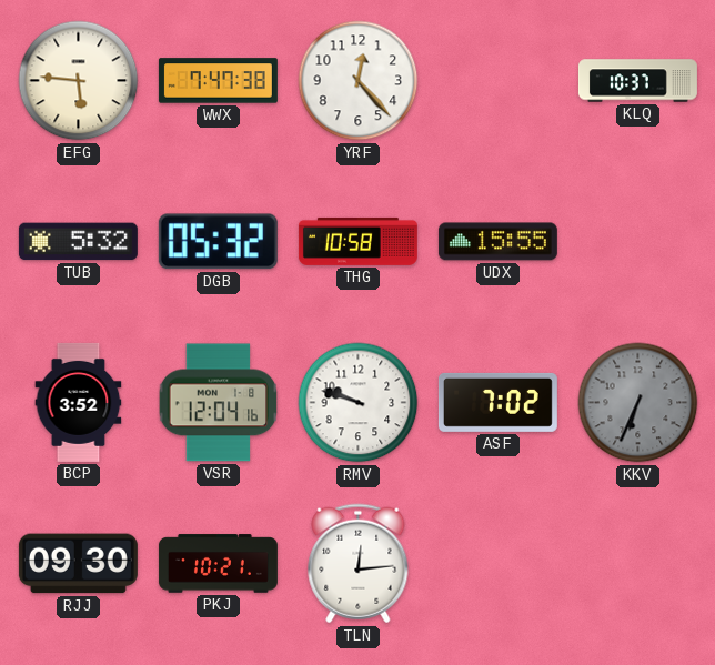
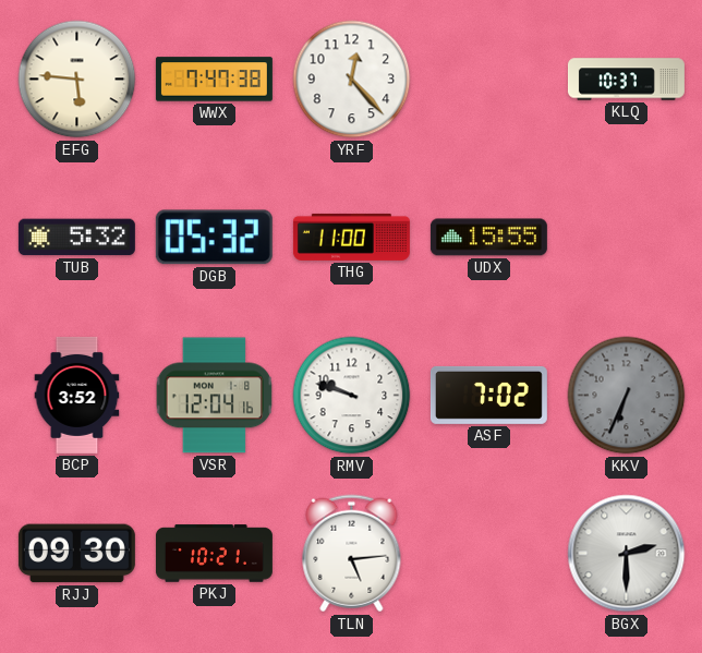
THG: 10:58 -> 11:00
TLN: 12:14 -> 5:14
BGX: none -> 2:30
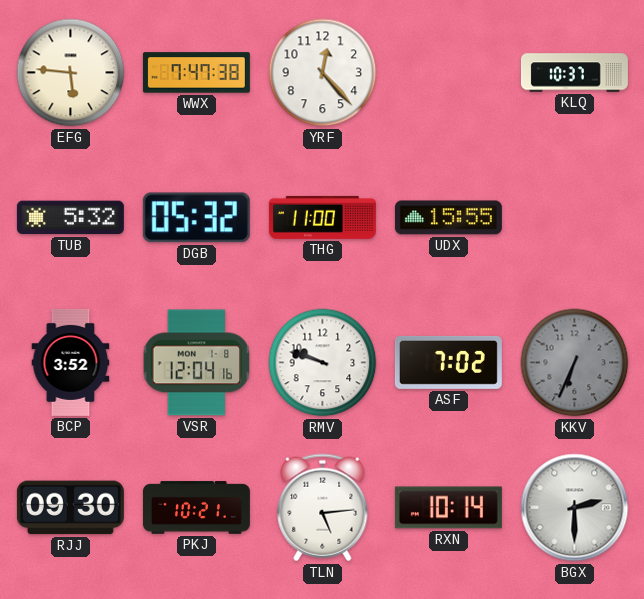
RXN: none -> 10:14
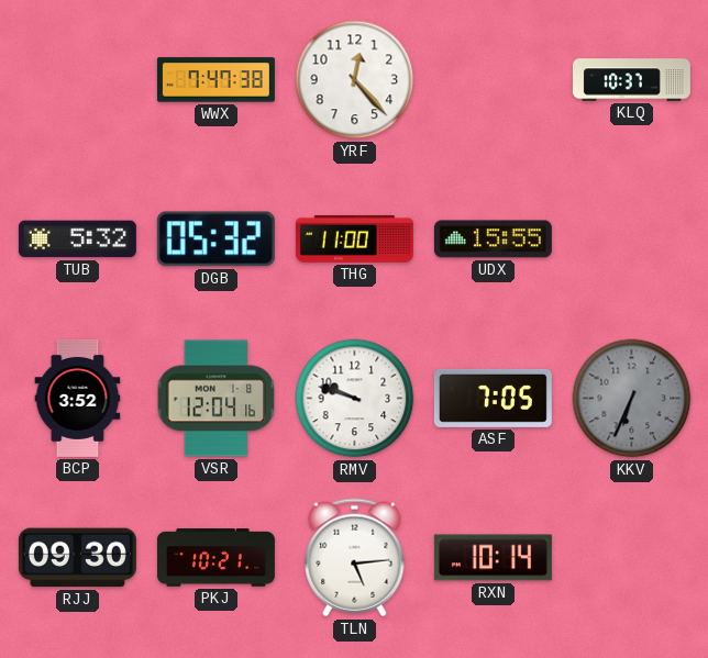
EFG: 5:46 -> none
ASF: 7:02 -> 7:05
BGX: 2:30 -> none
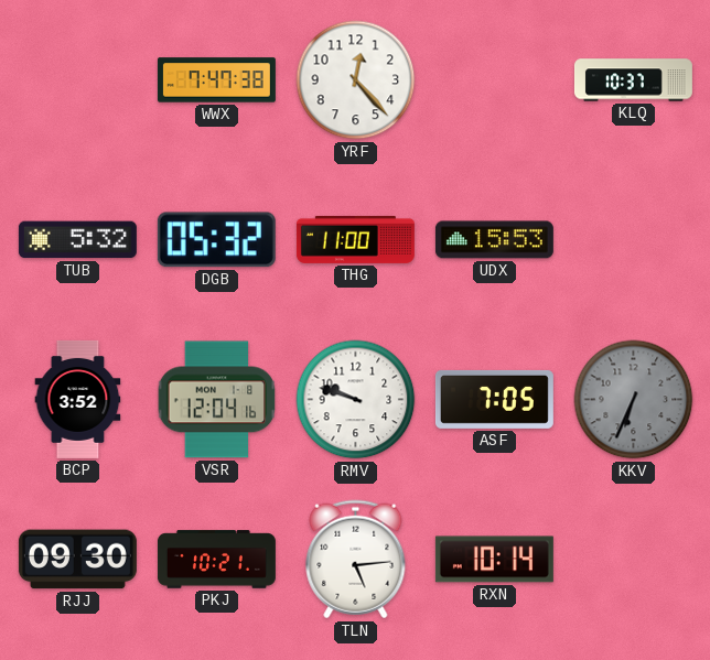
UDX: 15:55 -> 15:53
